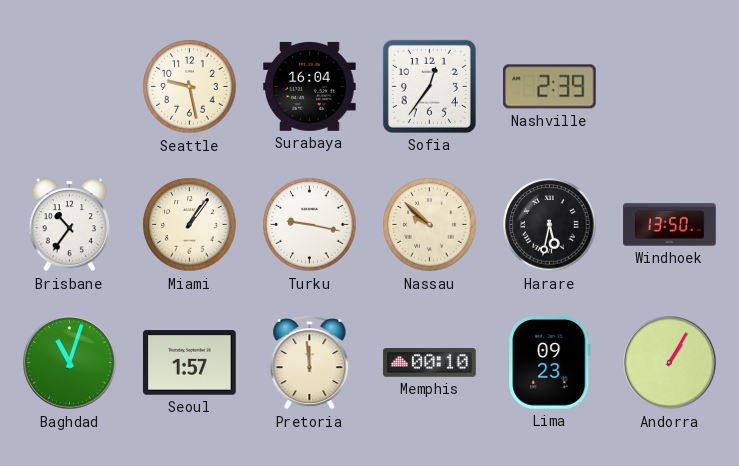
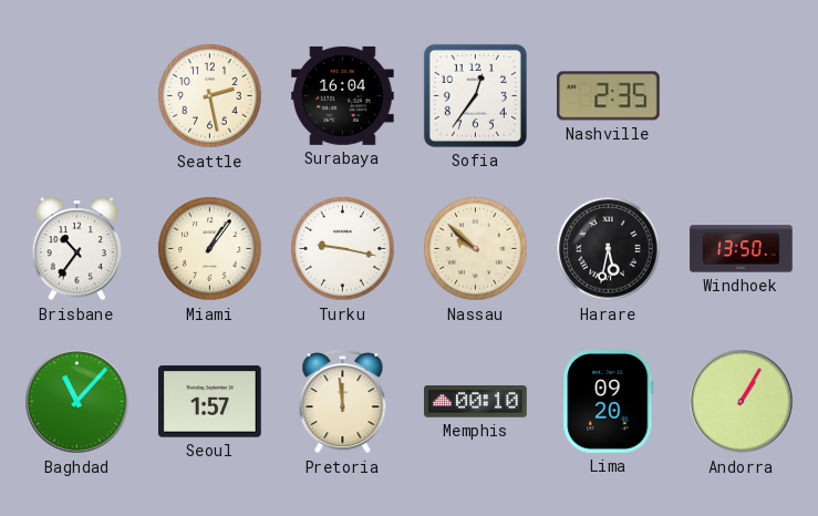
Seattle: 9:28 -> 2:28
Nashville: 2:39 -> 2:35
Baghdad: 11:03 -> 11:07
Lima: 09:23 -> 09:20
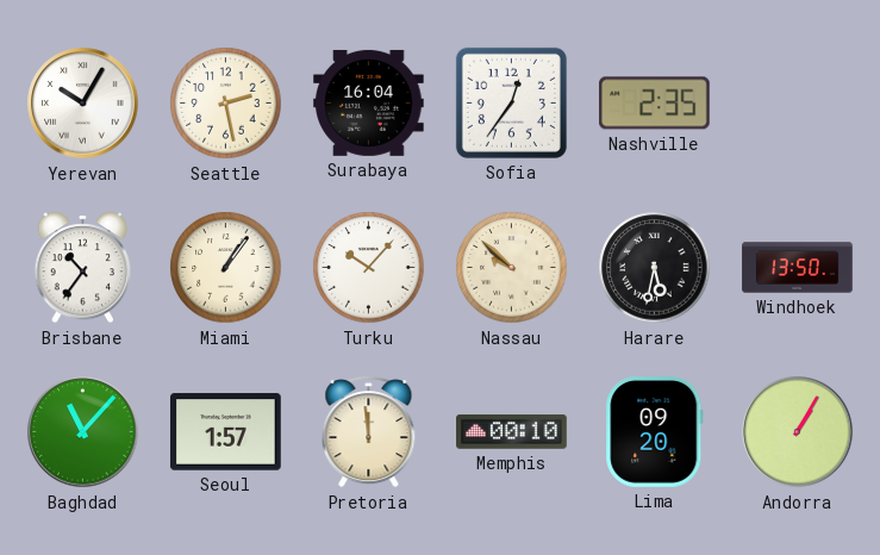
Yerevan: none -> 10:05
Turku: 9:17 -> 10:07
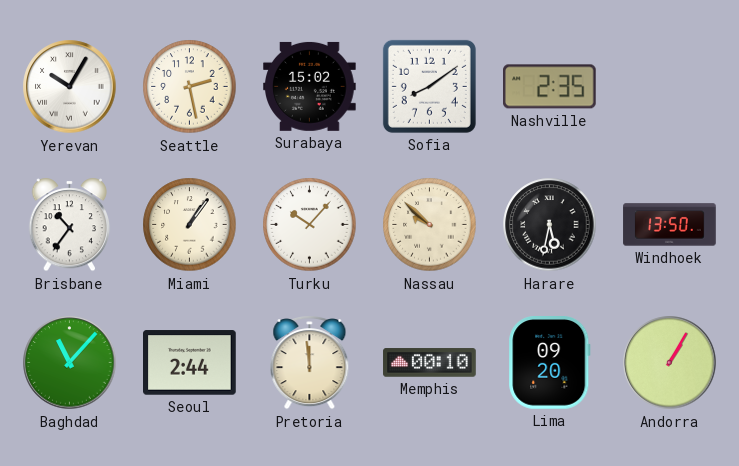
Surabaya: 16:04 -> 15:02
Sofia: 12:36 -> 8:09
Seoul: 1:57 -> 2:44
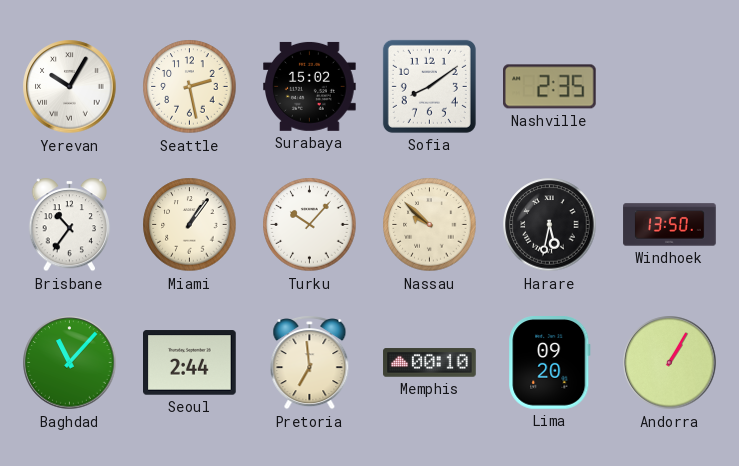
Pretoria: 11:59 -> 6:59
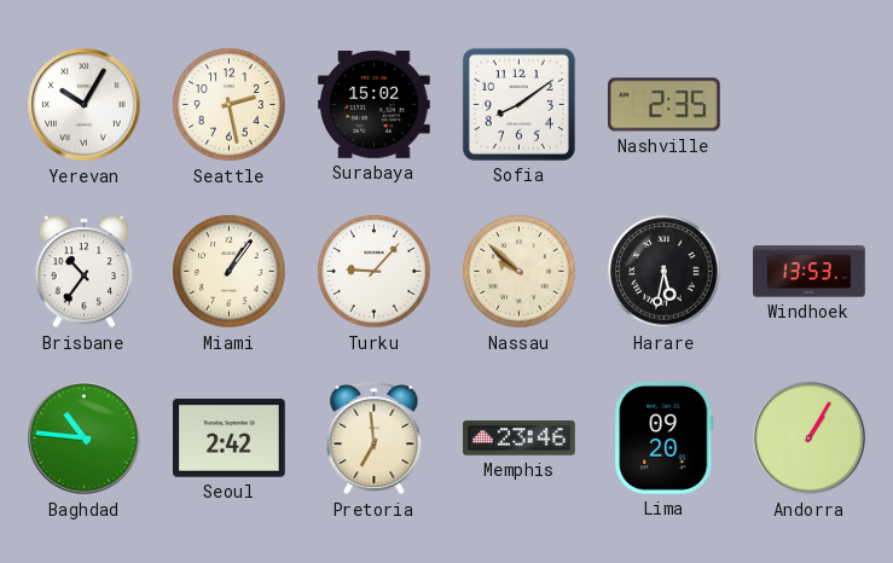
Turku: 10:07 -> 9:07
Windhoek: 13:50 -> 13:53
Baghdad: 11:07 -> 10:46
Seoul: 2:44 -> 2:42
Memphis: 00:10 -> 23:46
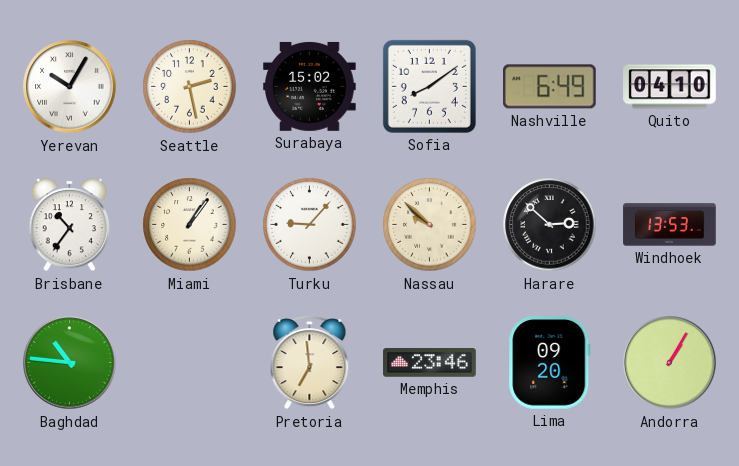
Nashville: 2:35 -> 6:49
Quito: none -> 04:10
Harare: 5:32 -> 2:52
Seoul: 2:42 -> none
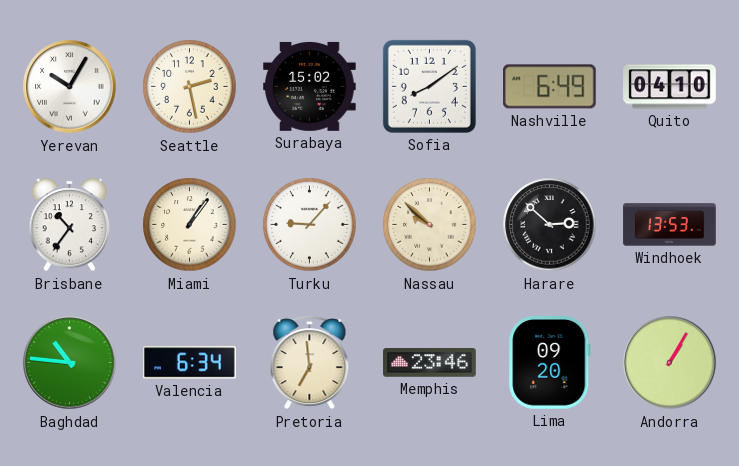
Valencia: none -> 6:34
